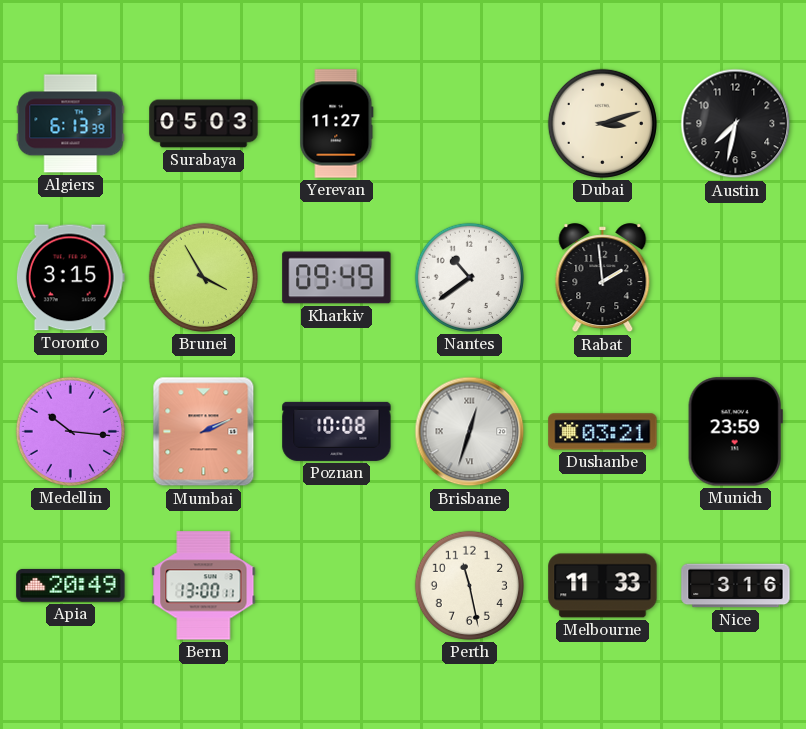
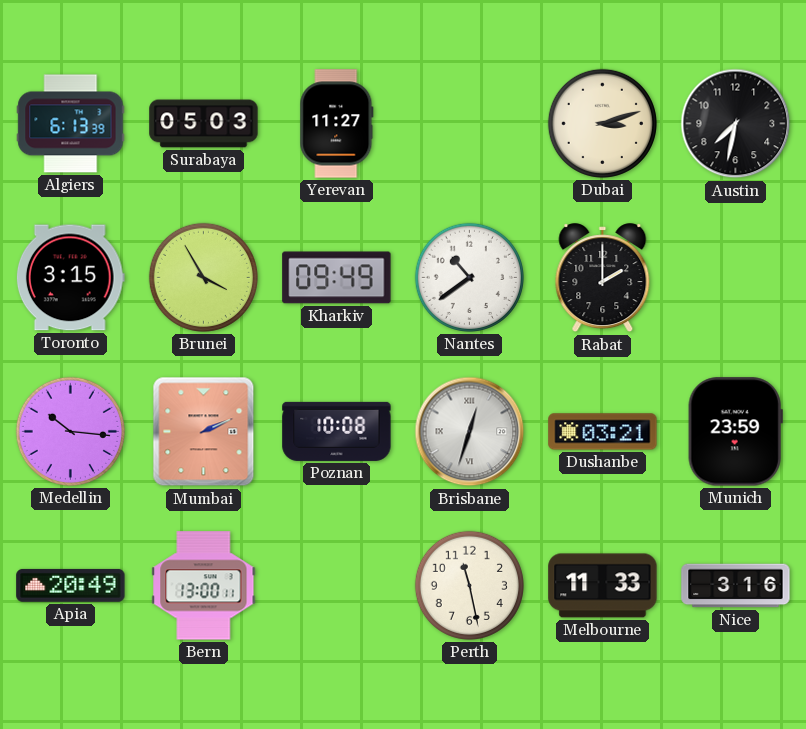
Rabat: 1:59 -> 2:00
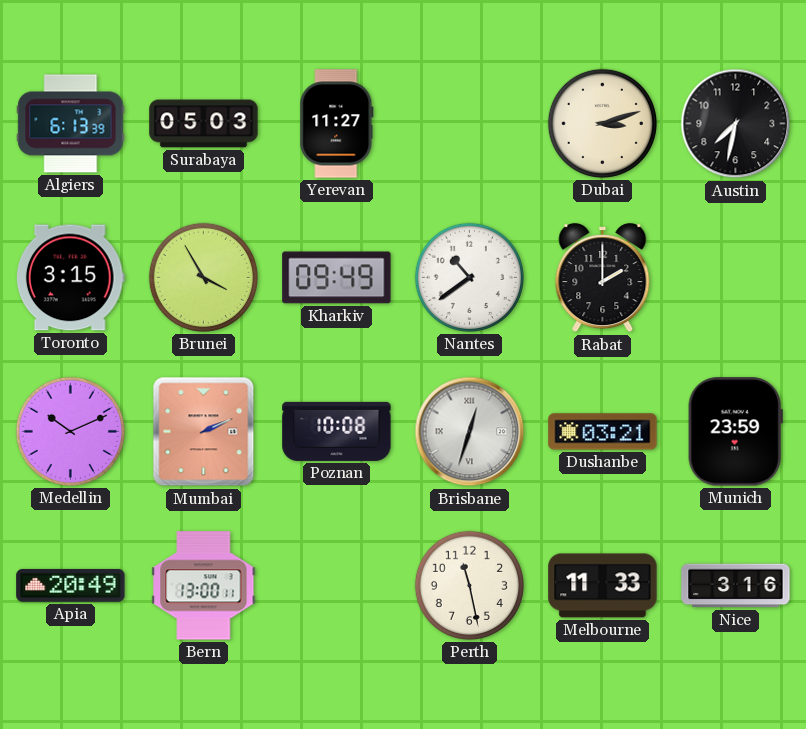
Medellin: 10:16 -> 10:11
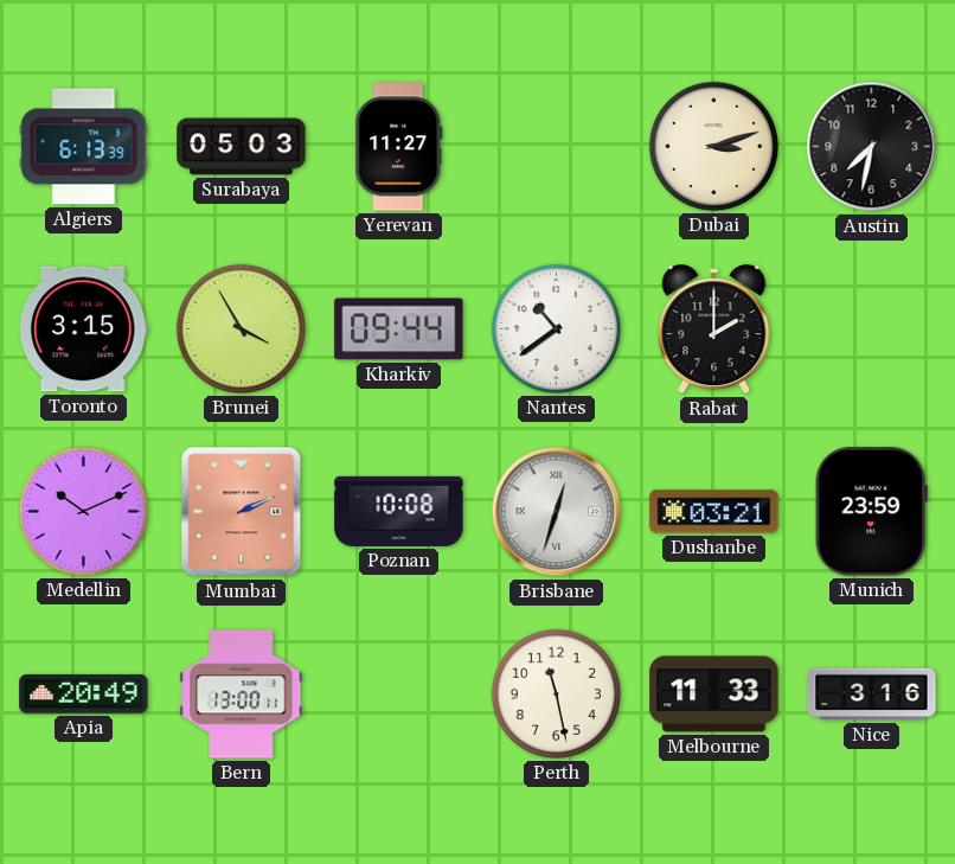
Kharkiv: 09:49 -> 09:44
